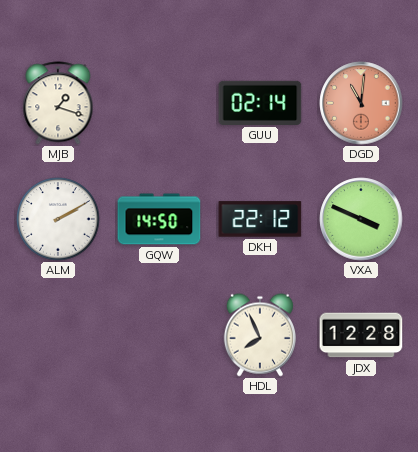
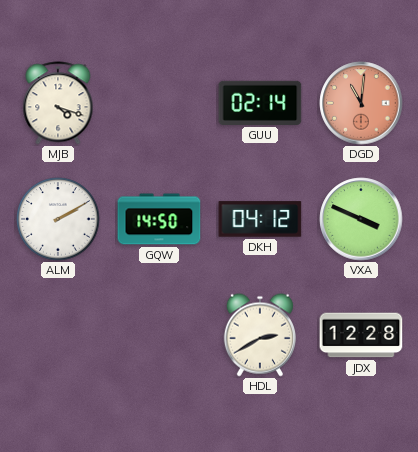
MJB: 1:18 -> 4:18
DKH: 22:12 -> 04:12
HDL: 7:56 -> 2:40
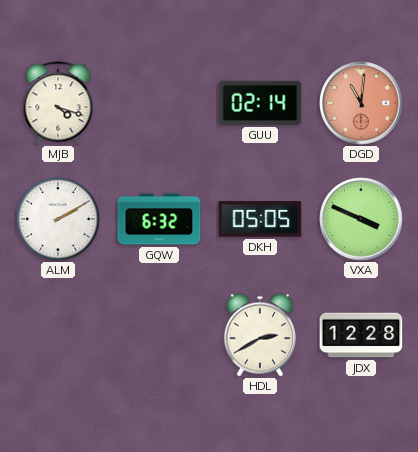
GQW: 14:50 -> 6:32
DKH: 04:12 -> 05:05
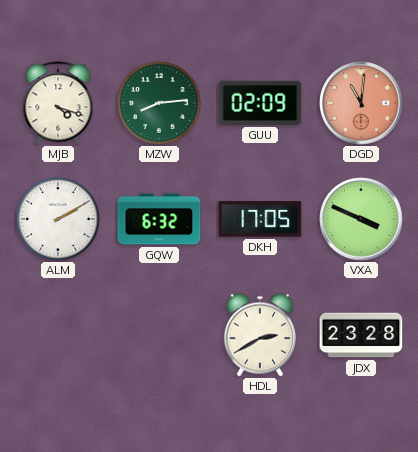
MZW: none -> 8:14
GUU: 02:14 -> 02:09
DKH: 05:05 -> 17:05
JDX: 12:28 -> 23:28
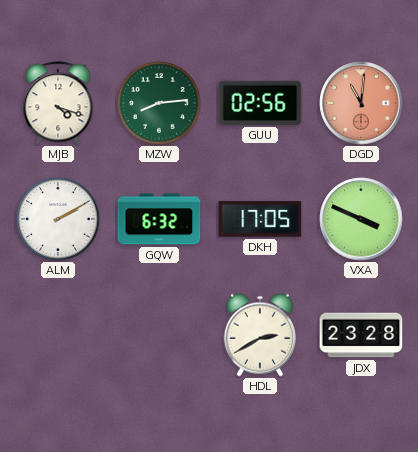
GUU: 02:09 -> 02:56
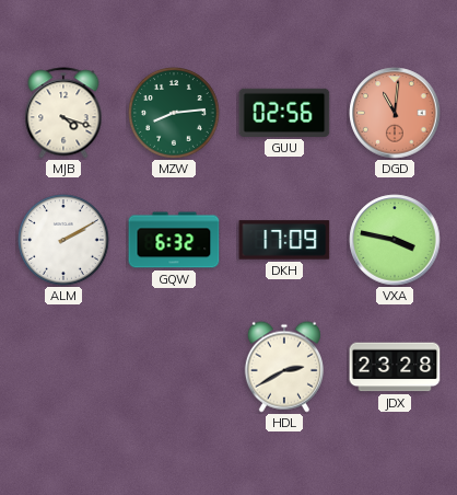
DKH: 17:05 -> 17:09
VXA: 3:49 -> 3:47
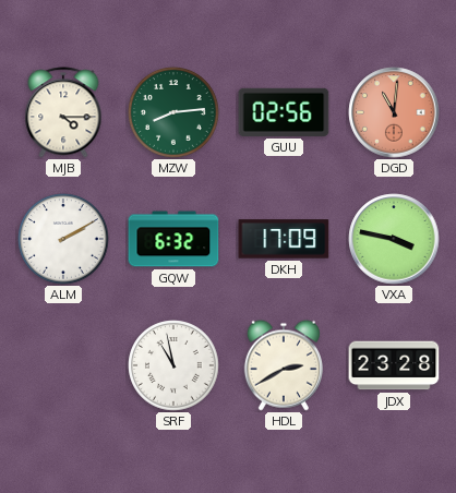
MJB: 4:18 -> 4:15
SRF: none -> 10:58
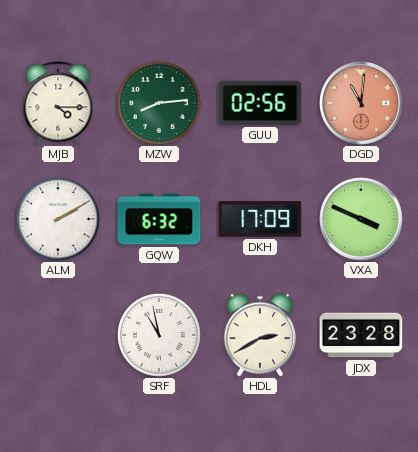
VXA: 3:47 -> 3:49
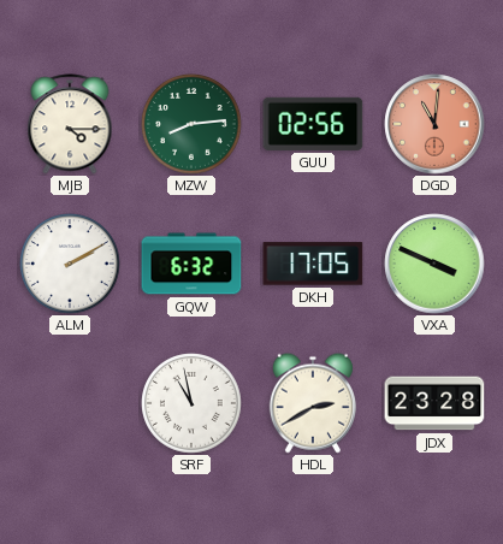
DKH: 17:09 -> 17:05
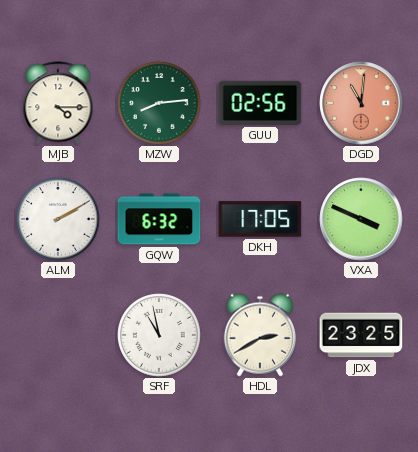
JDX: 23:28 -> 23:25
